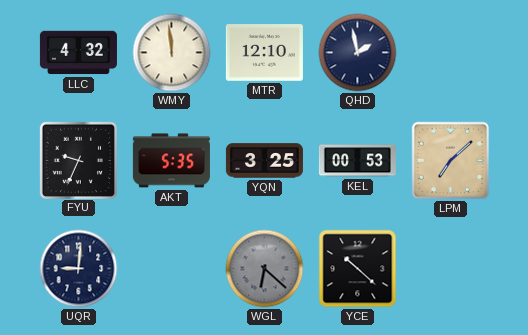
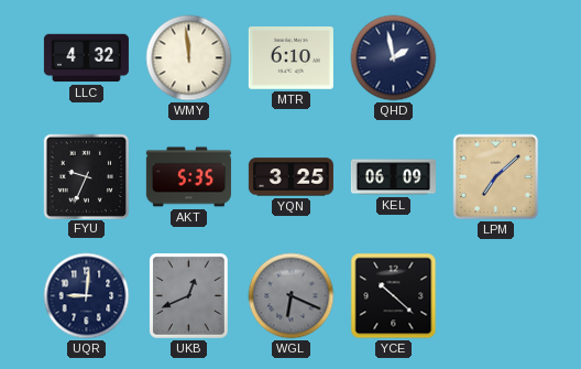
MTR: 12:10 -> 6:10
KEL: 00:53 -> 06:09
UKB: none -> 12:41
WGL: 6:22 -> 6:19
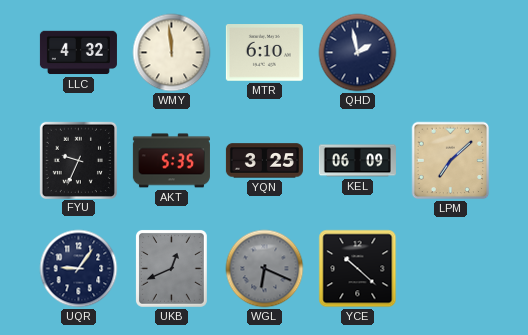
UQR: 9:01 -> 9:06
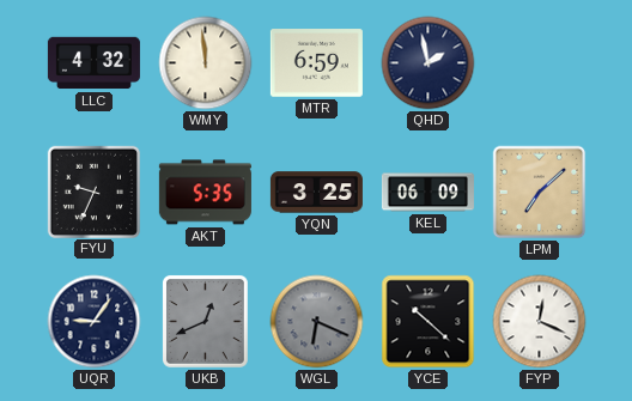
MTR: 6:10 -> 6:59
FYP: none -> 12:19
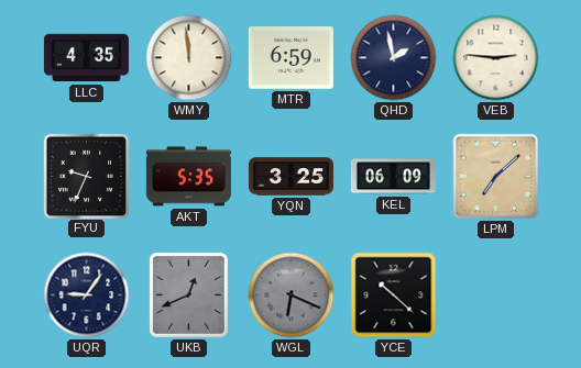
LLC: 4:32 -> 4:35
VEB: none -> 2:46
FYP: 12:19 -> none
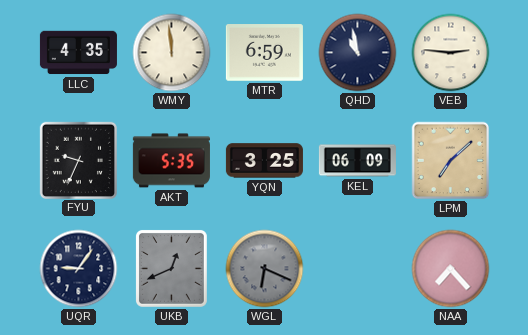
QHD: 1:58 -> 10:58
YCE: 10:22 -> none
NAA: none -> 7:23
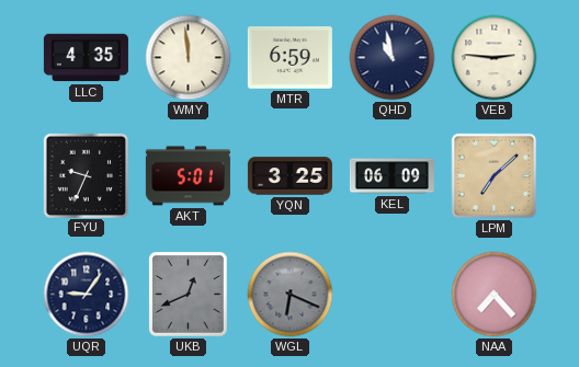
AKT: 5:35 -> 5:01
